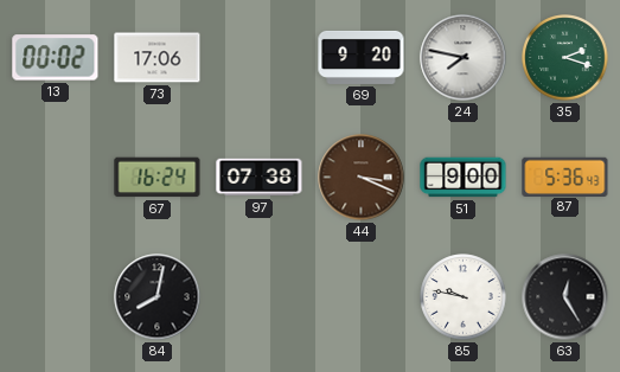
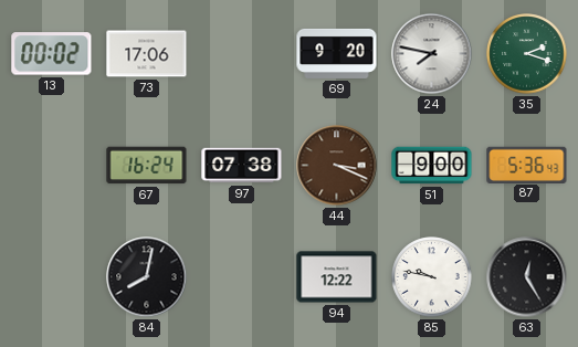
94: none -> 12:22
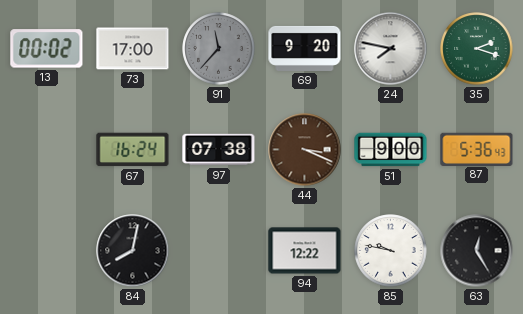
73: 17:06 -> 17:00
91: none -> 11:37
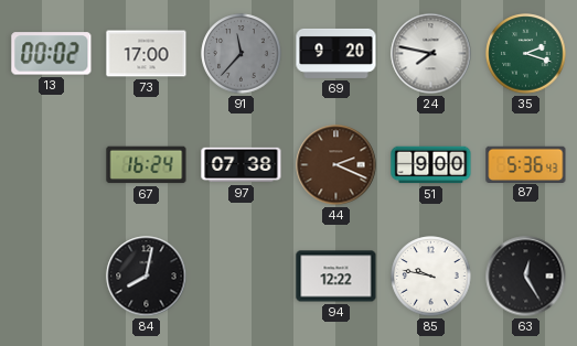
44: 3:19 -> 2:19
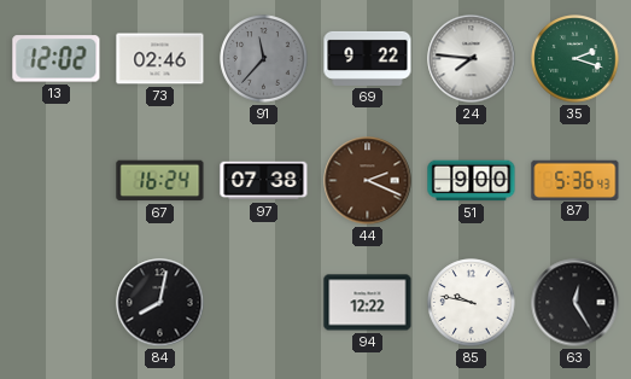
13: 00:02 -> 12:02
73: 17:00 -> 02:46
69: 9:20 -> 9:22
24: 7:47 -> 7:46
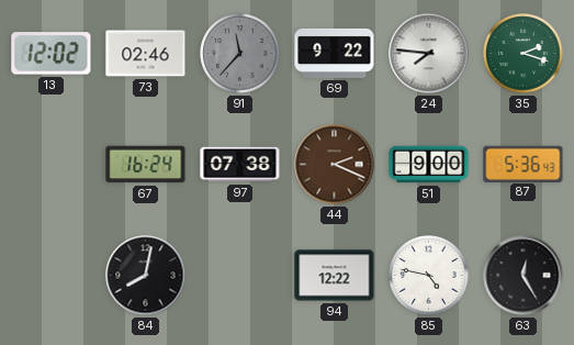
85: 9:47 -> 4:47
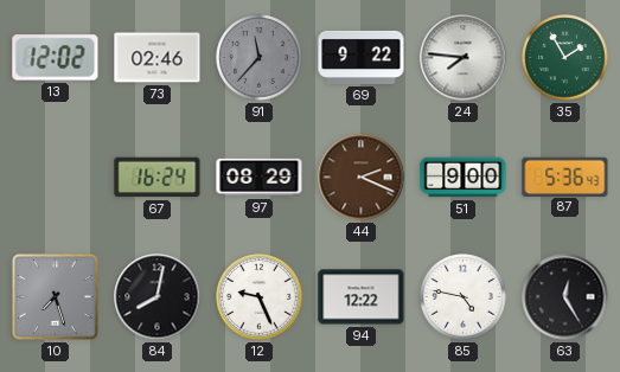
35: 2:18 -> 1:55
97: 07:38 -> 08:29
10: none -> 7:27
12: none -> 9:26
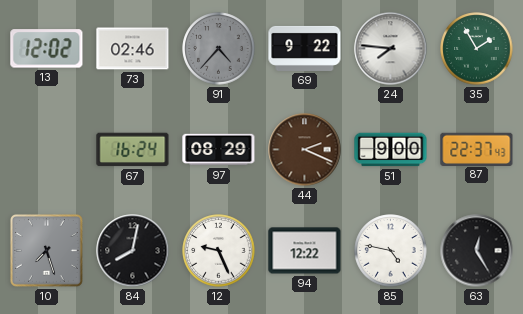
91: 11:37 -> 4:37
87: 5:36 -> 22:37
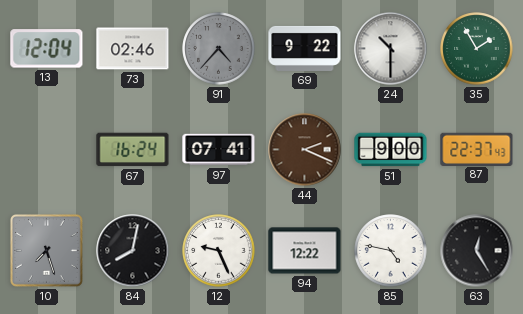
13: 12:02 -> 12:04
24: 7:46 -> 10:30
97: 08:29 -> 07:41
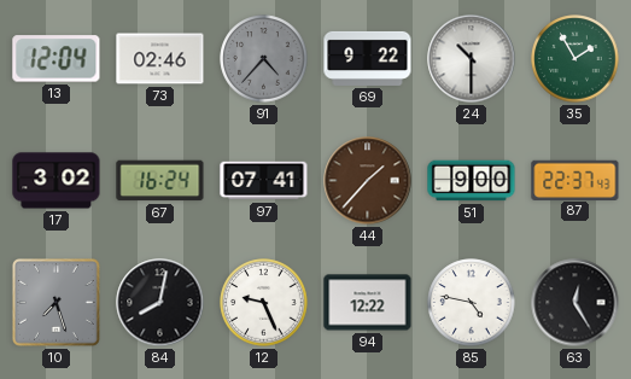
17: none -> 3:02
44: 2:19 -> 1:37
